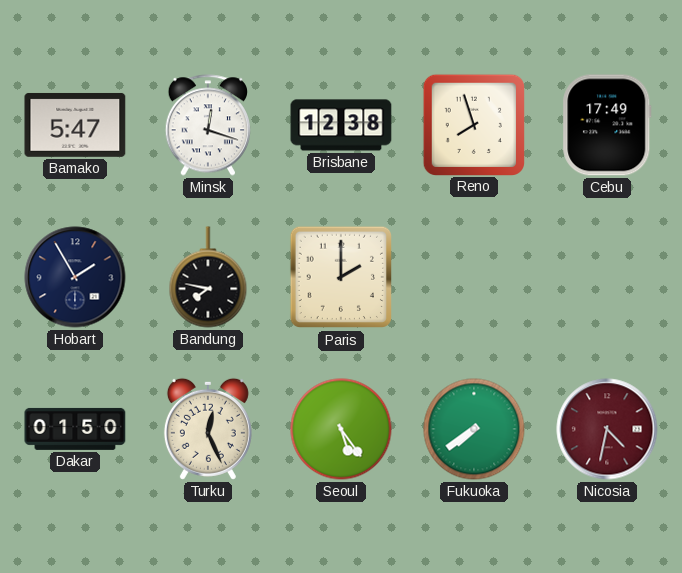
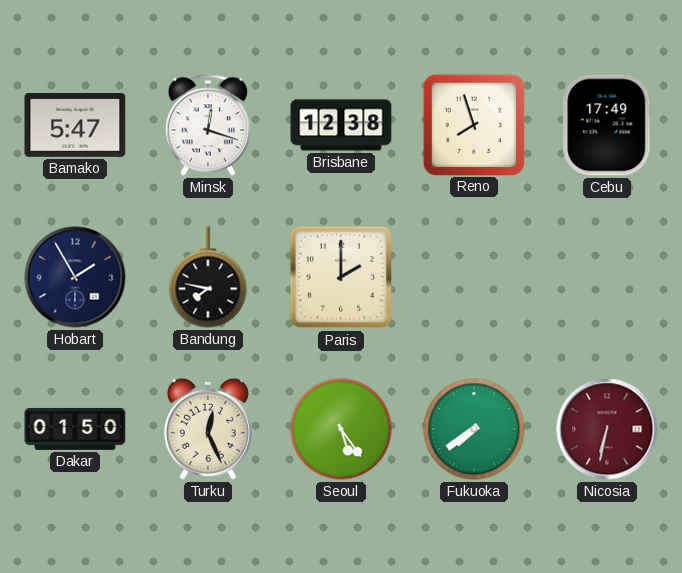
Nicosia: 4:32 -> 6:32
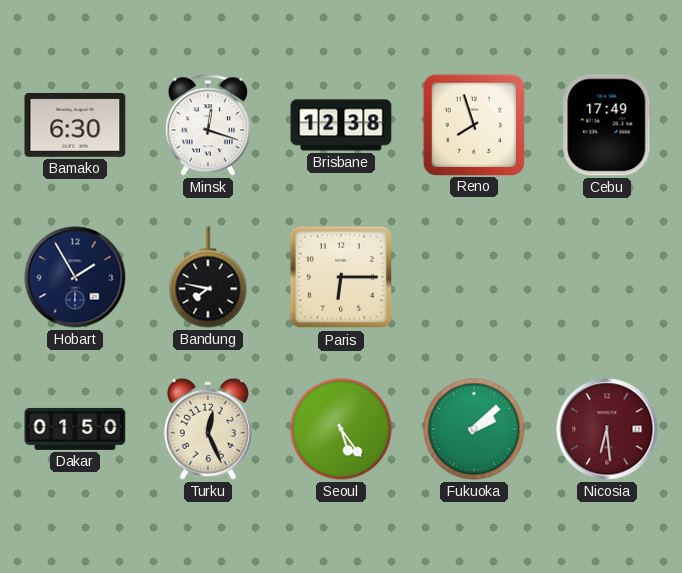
Bamako: 5:47 -> 6:30
Paris: 2:00 -> 6:15
Fukuoka: 7:39 -> 2:08
Nicosia: 6:32 -> 6:29
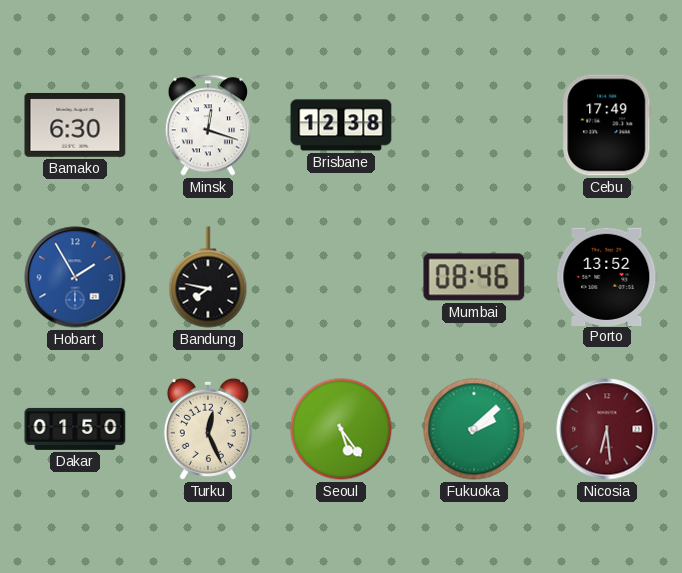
Reno: 7:57 -> none
Hobart dial: navy -> blue
Paris: 6:15 -> none
Mumbai: none -> 08:46
Porto: none -> 13:52
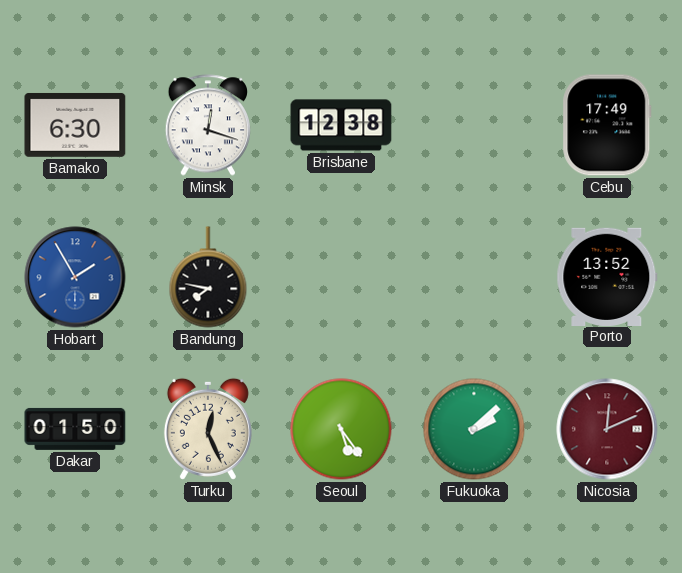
Mumbai: 08:46 -> none
Nicosia: 6:29 -> 12:11
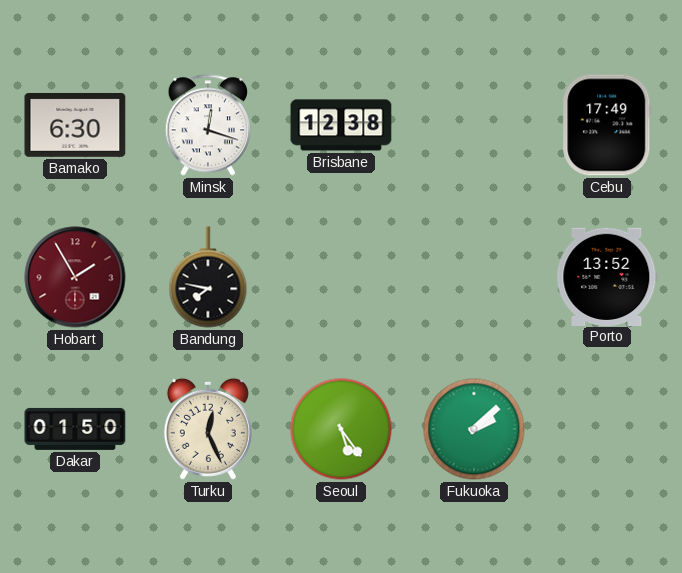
Hobart dial: blue -> burgundy
Nicosia: 12:11 -> none
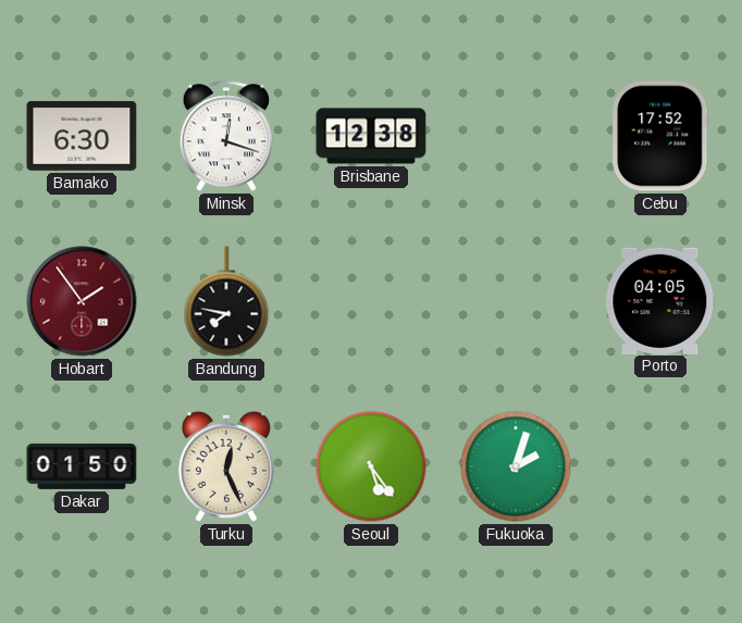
Cebu: 17:49 -> 17:52
Hobart: 1:55 -> 1:54
Porto: 13:52 -> 04:05
Fukuoka: 2:08 -> 2:03
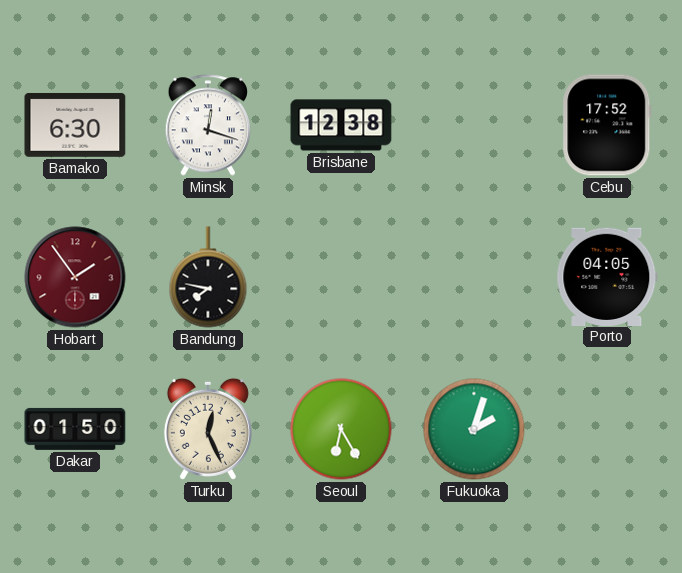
Seoul: 5:24 -> 6:25
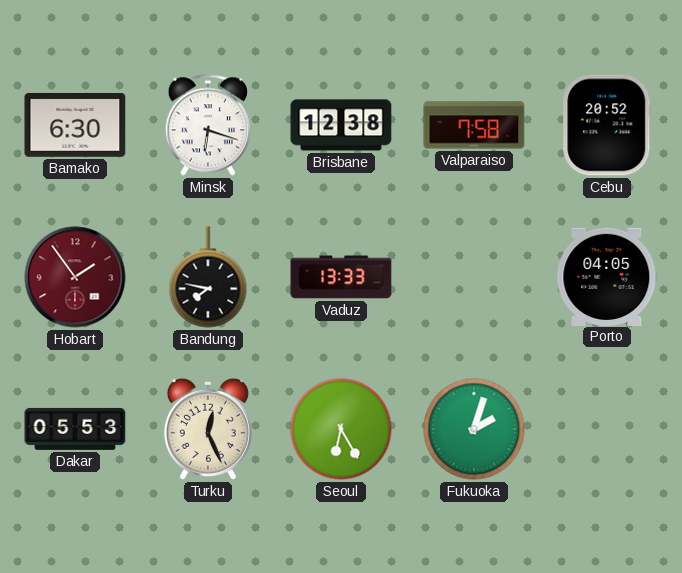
Minsk: 12:18 -> 6:18
Valparaiso: none -> 7:58
Cebu: 17:52 -> 20:52
Vaduz: none -> 13:33
Dakar: 01:50 -> 05:53
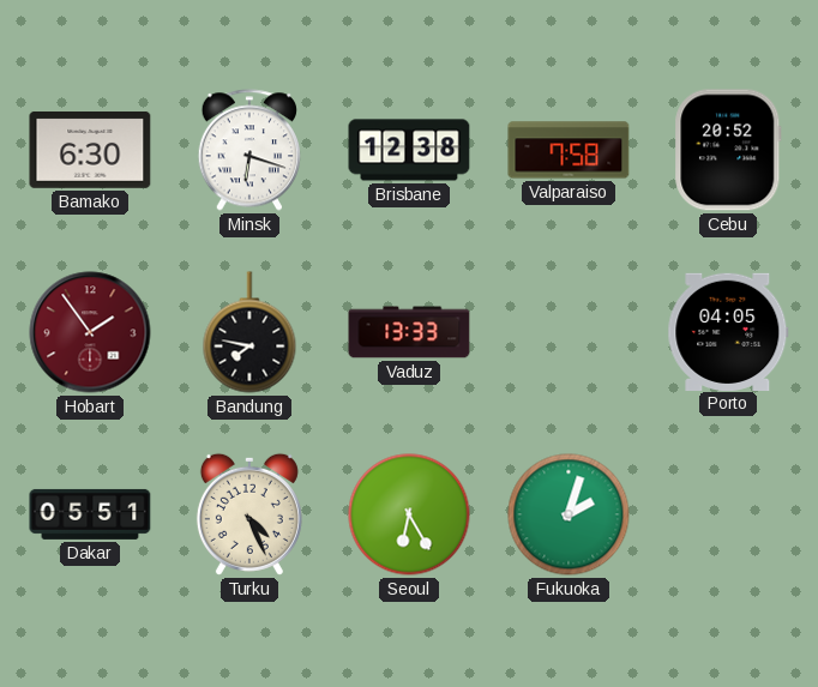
Dakar: 05:53 -> 05:51
Turku: 12:26 -> 4:26
